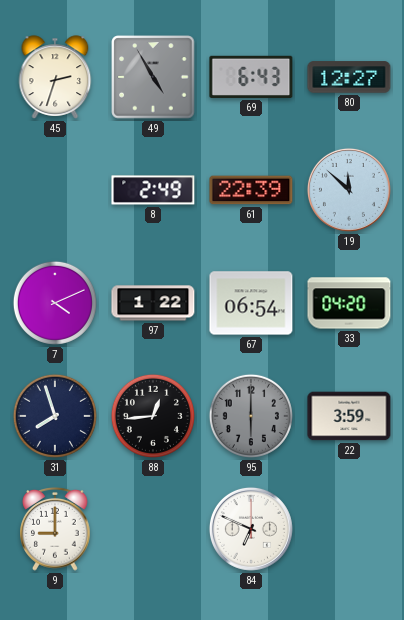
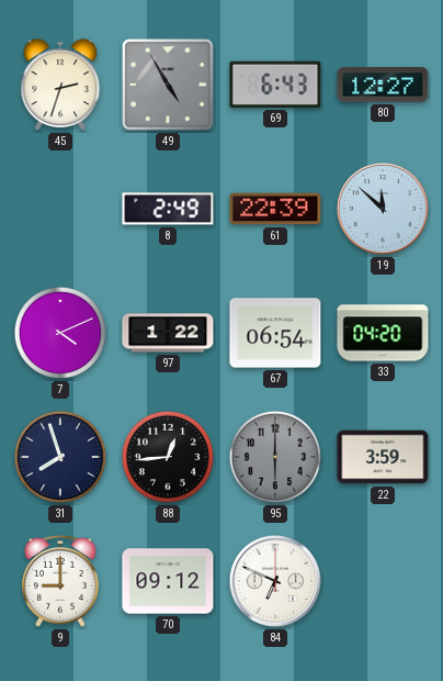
70: none -> 09:12
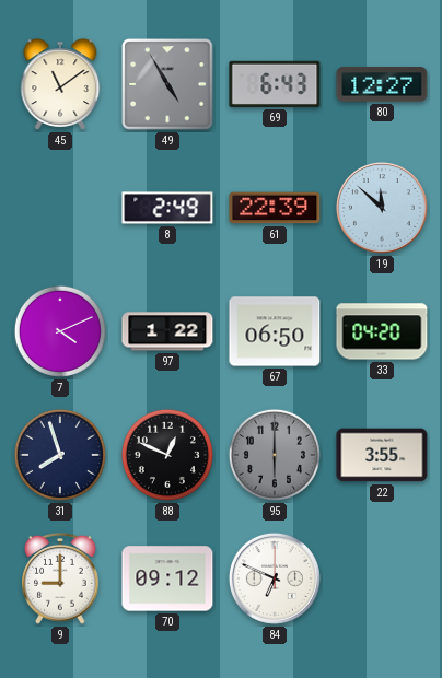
45: 2:33 -> 11:09
67: 06:54 -> 06:50
88: 12:44 -> 12:49
22: 3:59 -> 3:55
